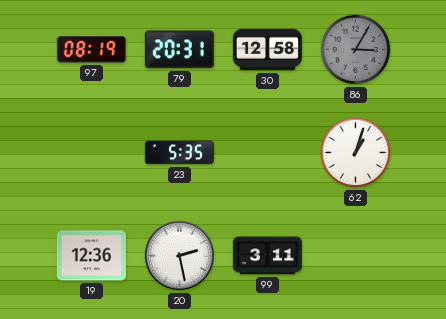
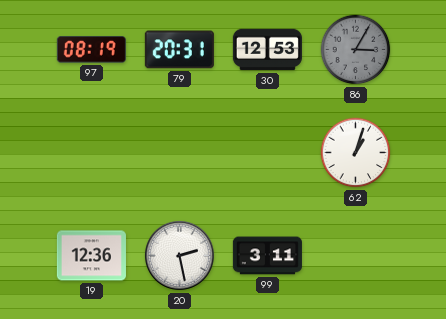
30: 12:58 -> 12:53
23: 5:35 -> none
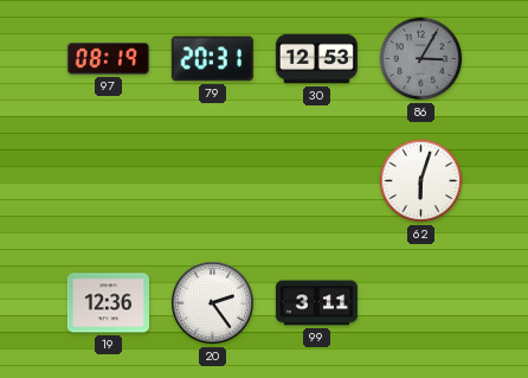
62: 1:03 -> 6:03
20: 2:28 -> 2:24
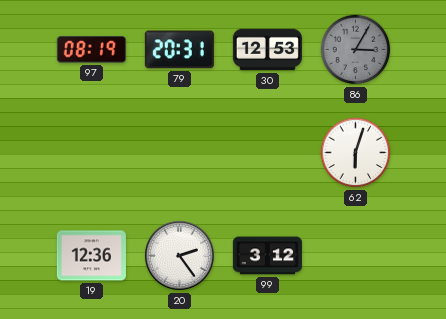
99: 3:11 -> 3:12
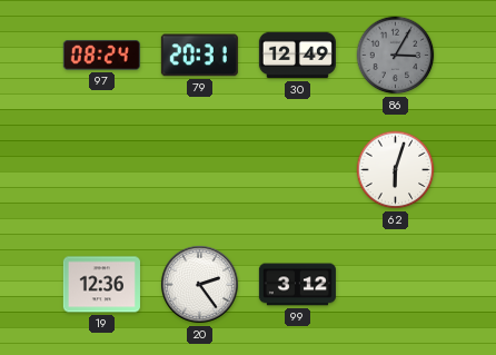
97: 08:19 -> 08:24
30: 12:53 -> 12:49
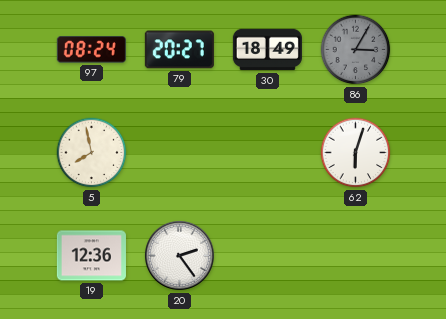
79: 20:31 -> 20:27
30: 12:49 -> 18:49
5: none -> 7:58
99: 3:12 -> none
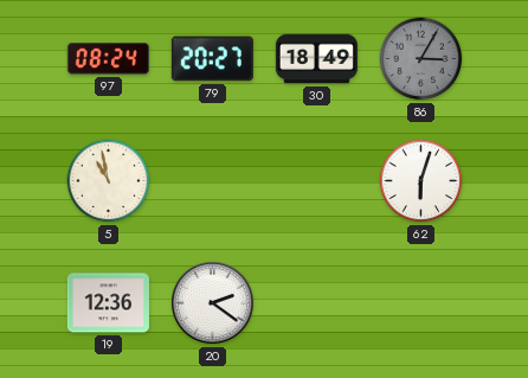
5: 7:58 -> 10:58
20: 2:24 -> 2:21
